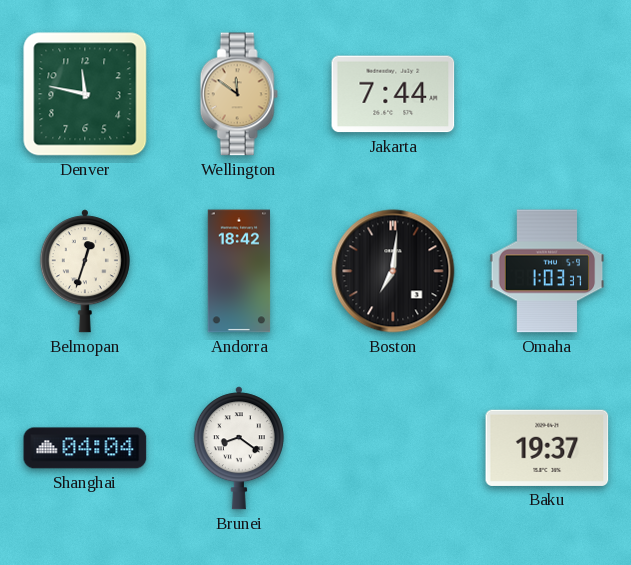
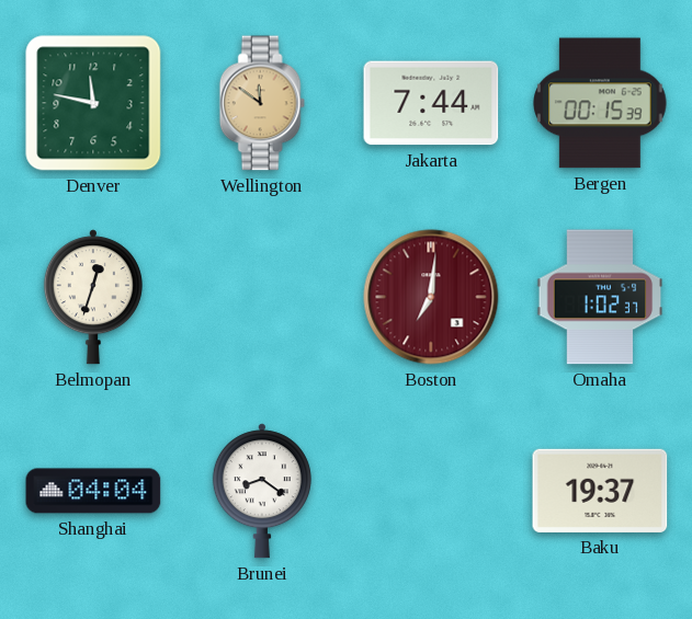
Bergen: none -> 00:15
Andorra: 18:42 -> none
Boston dial: black -> burgundy
Omaha: 1:03 -> 1:02
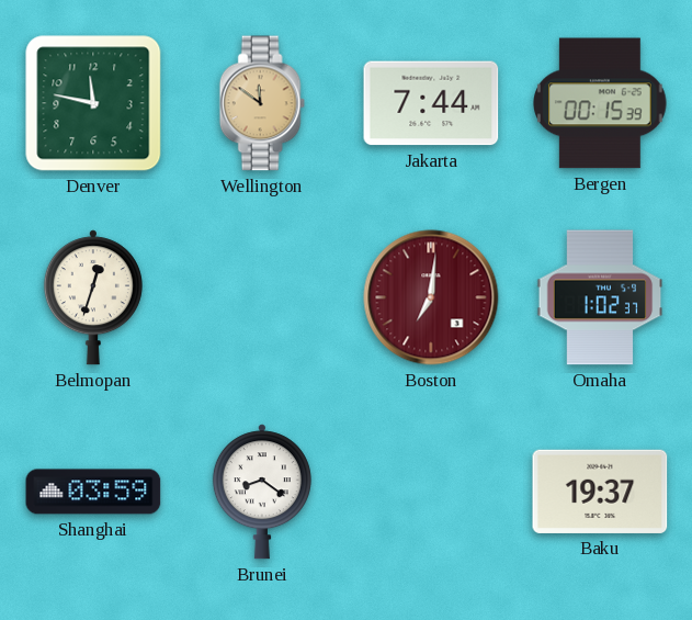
Shanghai: 04:04 -> 03:59
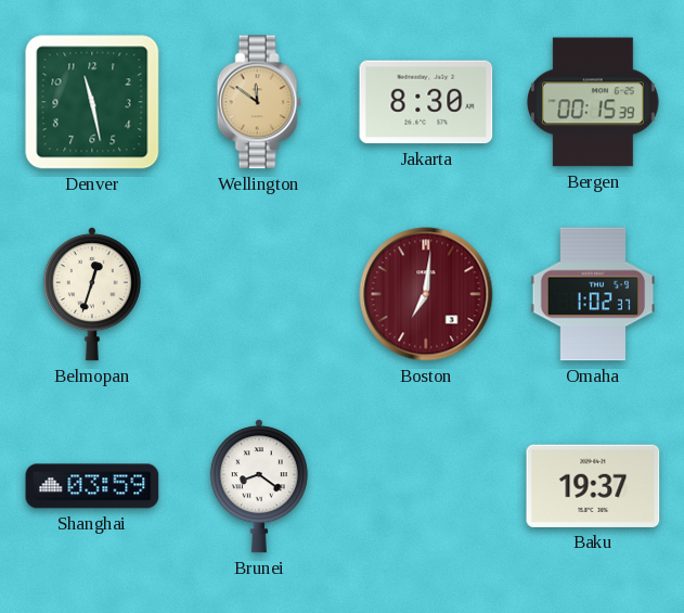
Denver: 11:47 -> 11:28
Jakarta: 7:44 -> 8:30
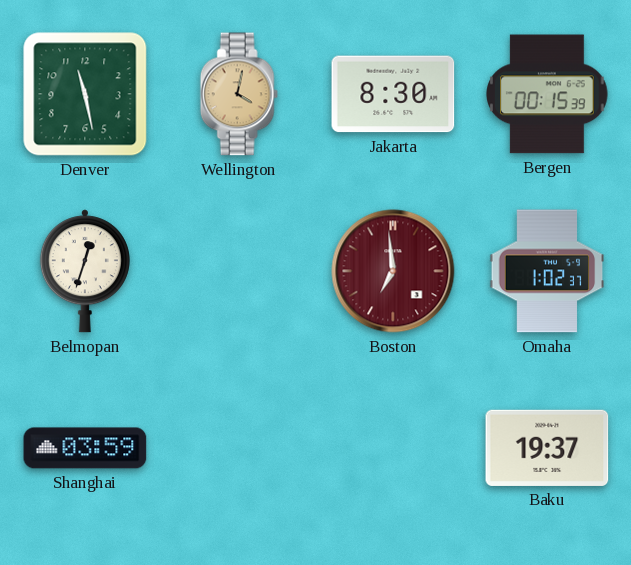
Wellington: 11:51 -> 4:02
Boston: 7:01 -> 6:59
Brunei: 8:21 -> none
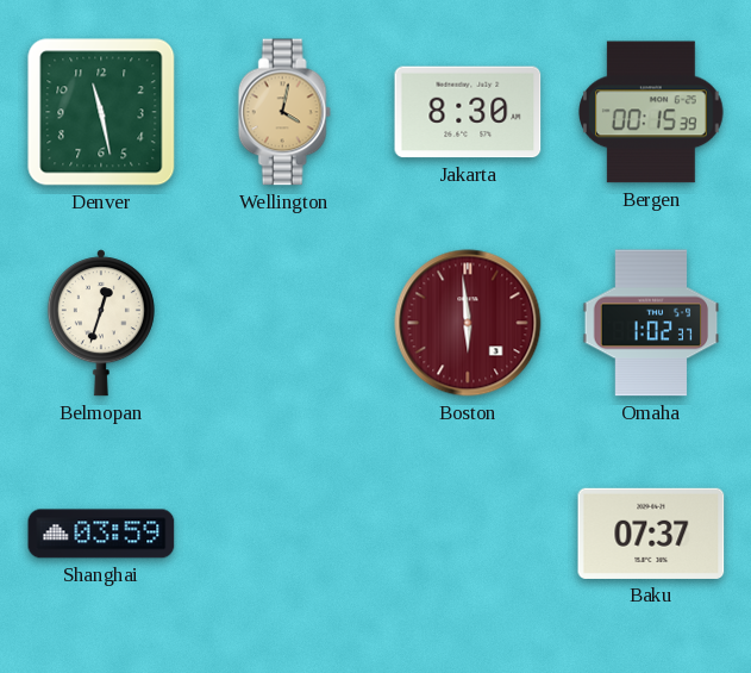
Boston: 6:59 -> 5:59
Baku: 19:37 -> 07:37
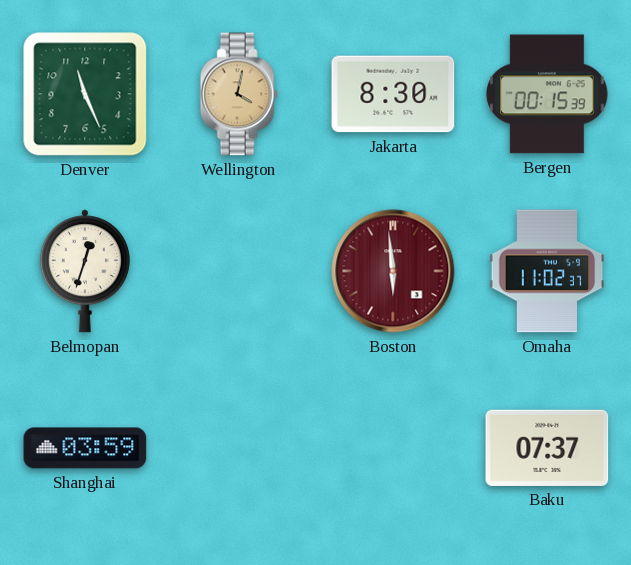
Denver: 11:28 -> 11:26
Omaha: 1:02 -> 11:02
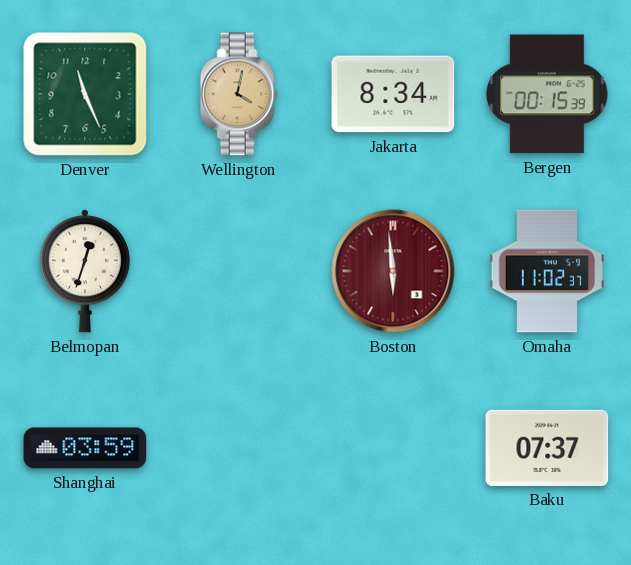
Jakarta: 8:30 -> 8:34
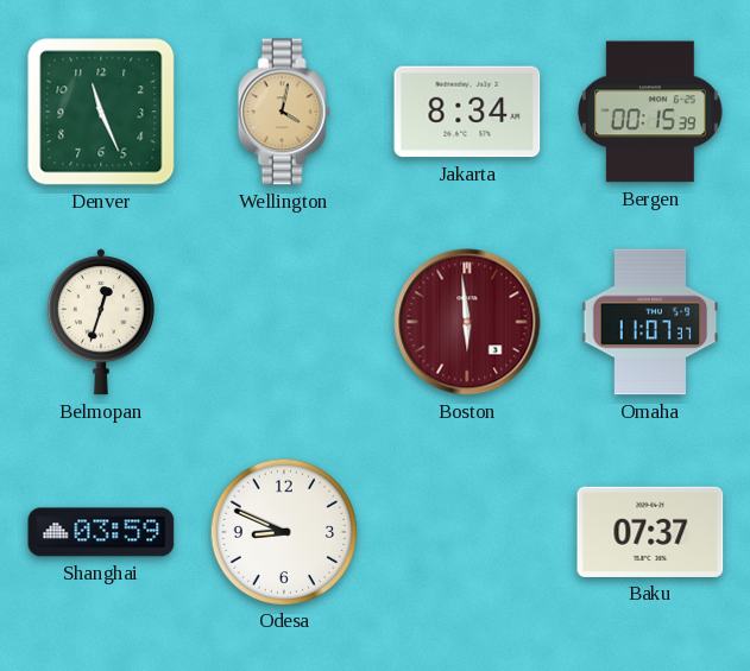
Omaha: 11:02 -> 11:07
Odesa: none -> 8:49
